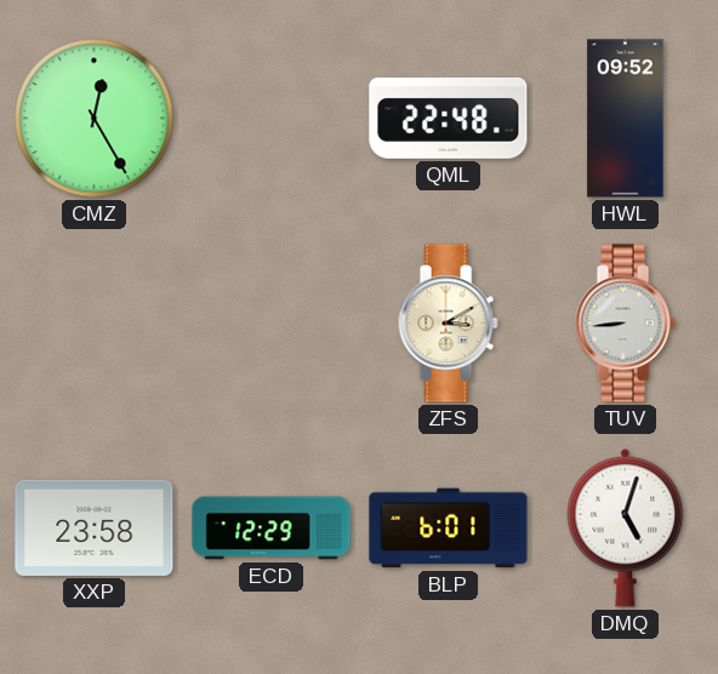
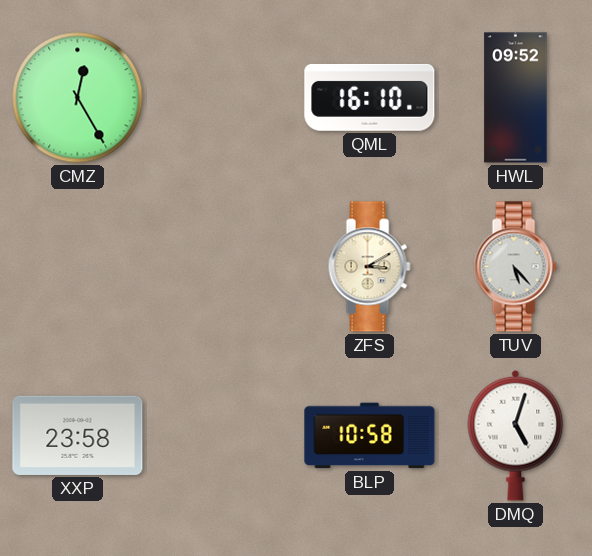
QML: 22:48 -> 16:10
TUV: 8:44 -> 5:23
ECD: 12:29 -> none
BLP: 6:01 -> 10:58
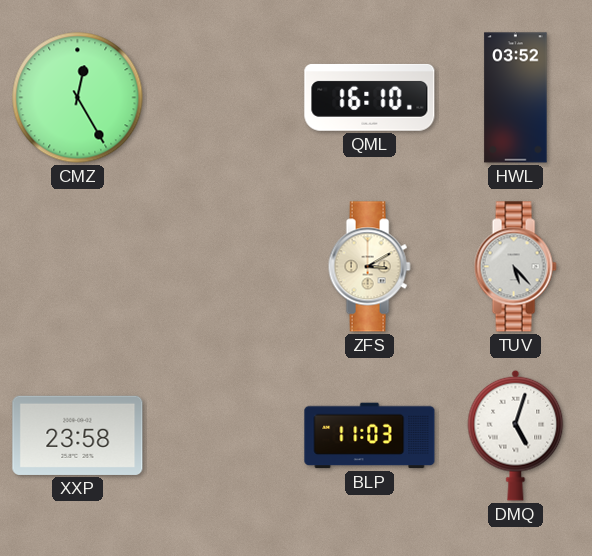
HWL: 09:52 -> 03:52
BLP: 10:58 -> 11:03
